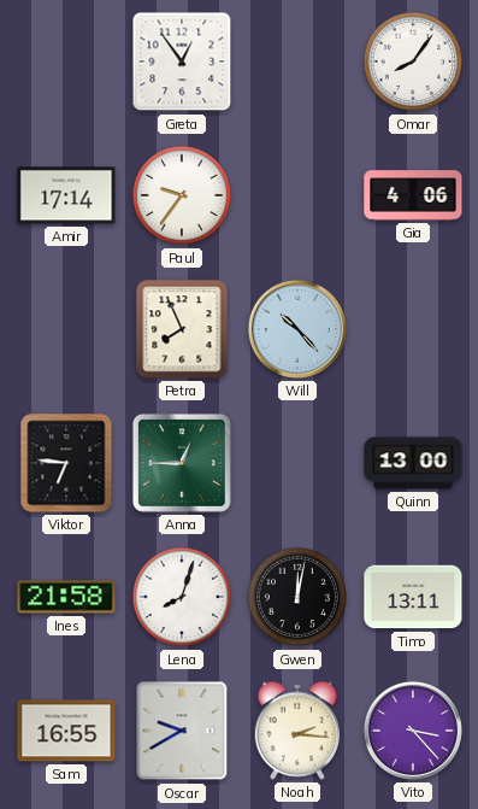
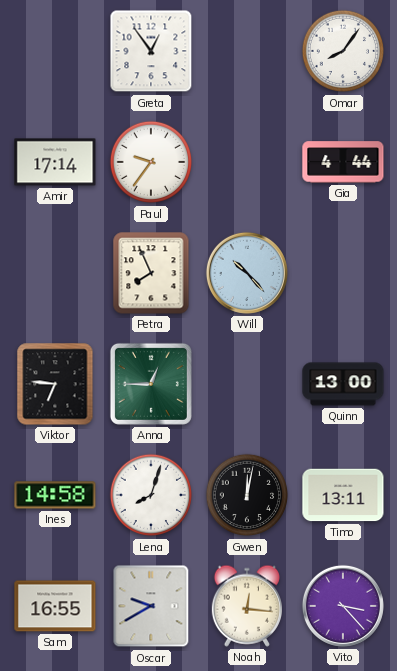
Gia: 4:06 -> 4:44
Ines: 21:58 -> 14:58
Noah: 2:16 -> 12:16
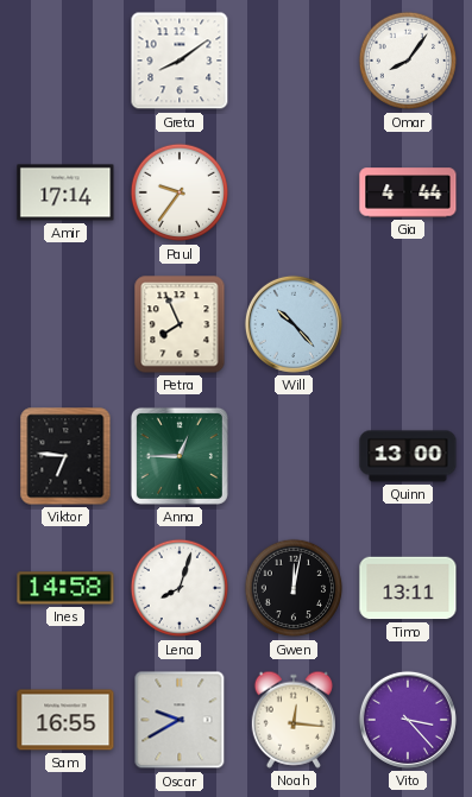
Greta: 12:54 -> 8:09
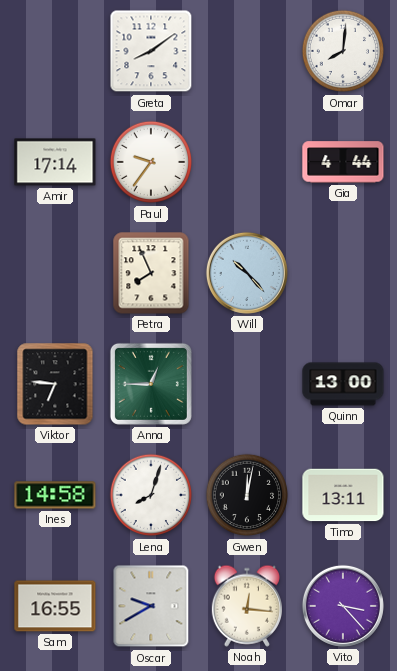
Omar: 8:06 -> 8:01
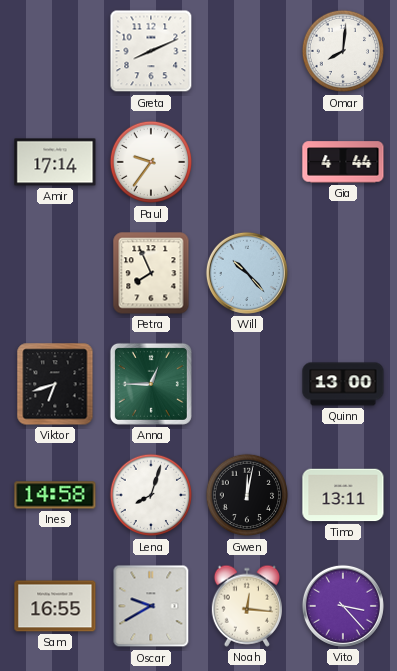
Greta: 8:09 -> 8:11
Viktor: 6:46 -> 6:42
